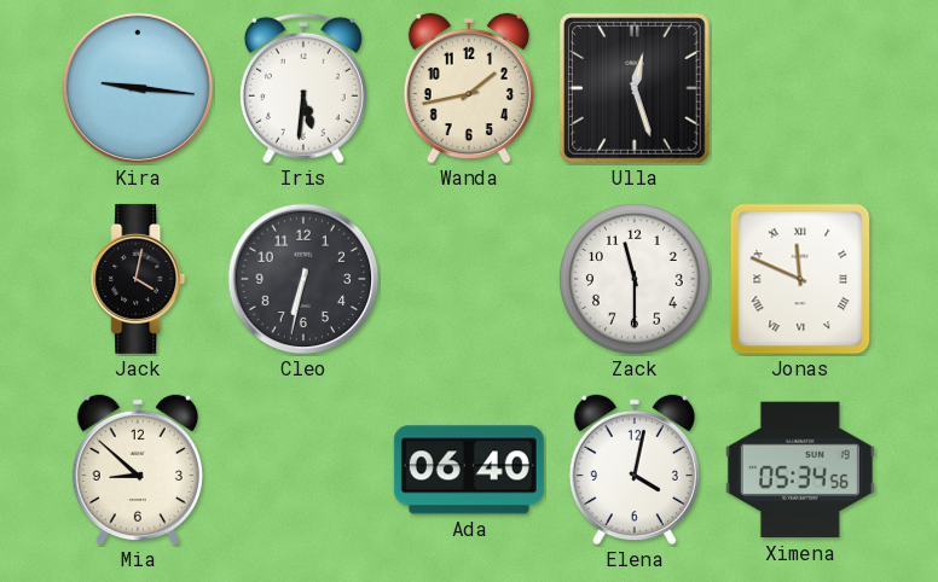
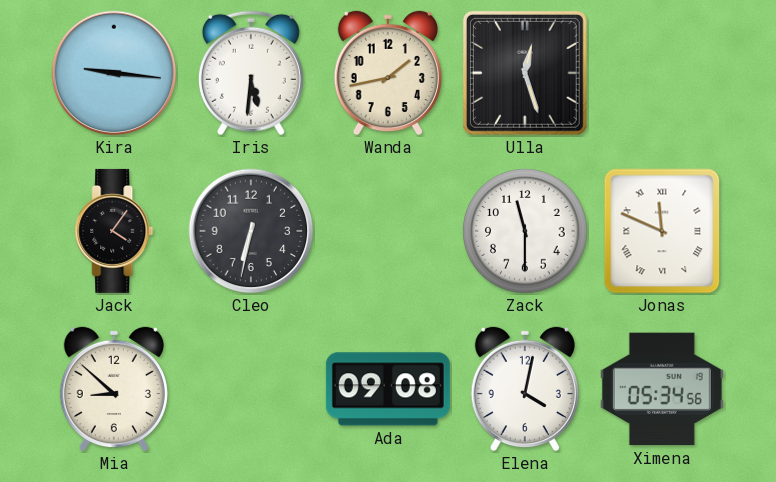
Jack: 4:02 -> 4:06
Ada: 06:40 -> 09:08
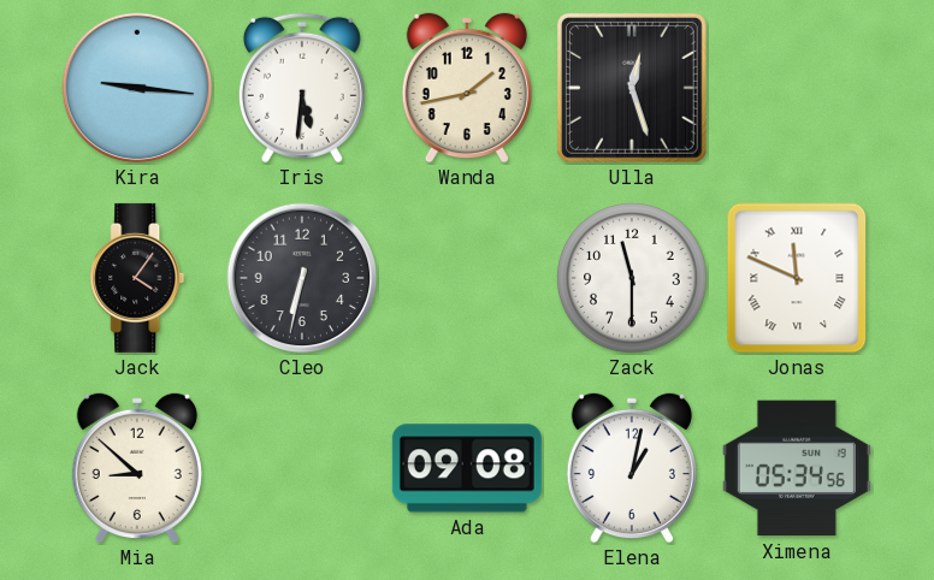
Elena: 4:02 -> 1:02
